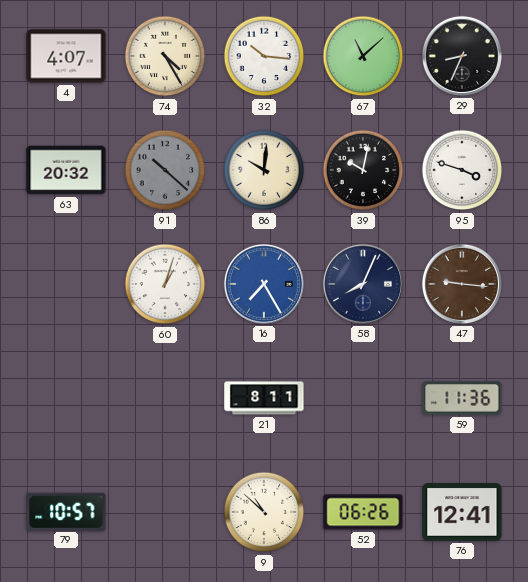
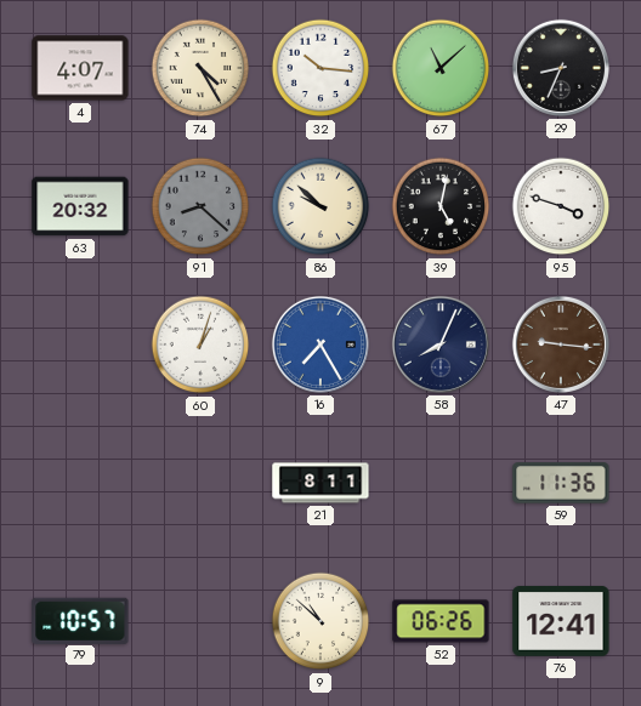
91: 10:22 -> 8:22
86: 10:01 -> 9:52
39: 10:02 -> 5:02
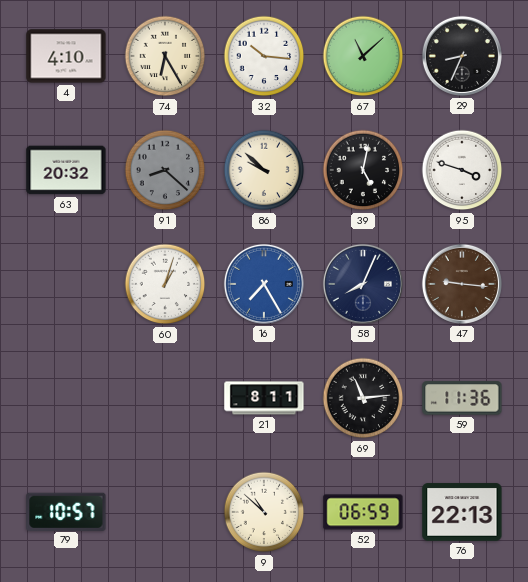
4: 4:07 -> 4:10
74: 4:25 -> 6:25
69: none -> 11:14
52: 06:26 -> 06:59
76: 12:41 -> 22:13
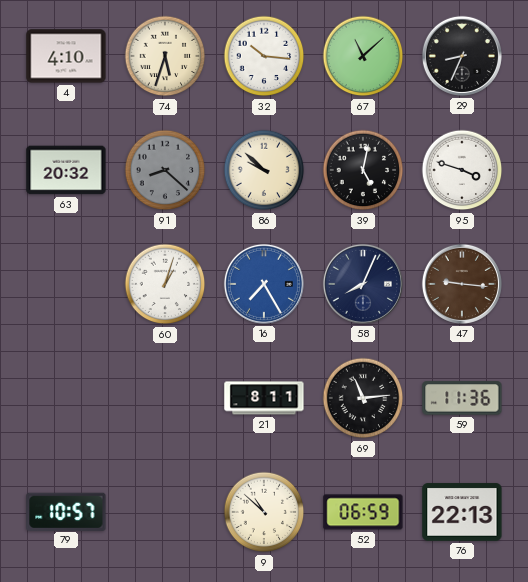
74: 6:25 -> 5:33
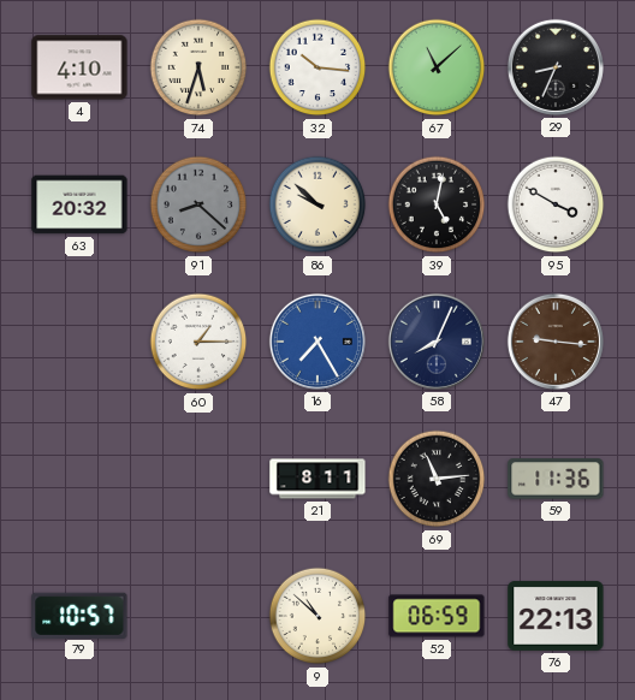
95: 3:48 -> 3:50
60: 1:03 -> 1:15
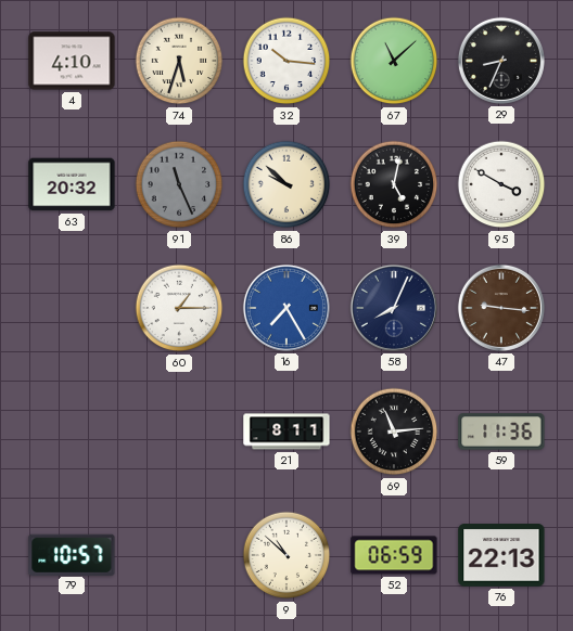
91: 8:22 -> 11:26
